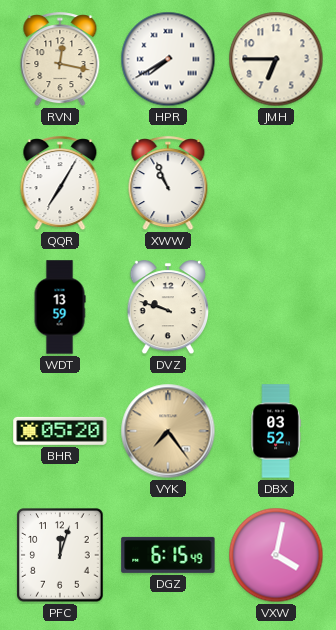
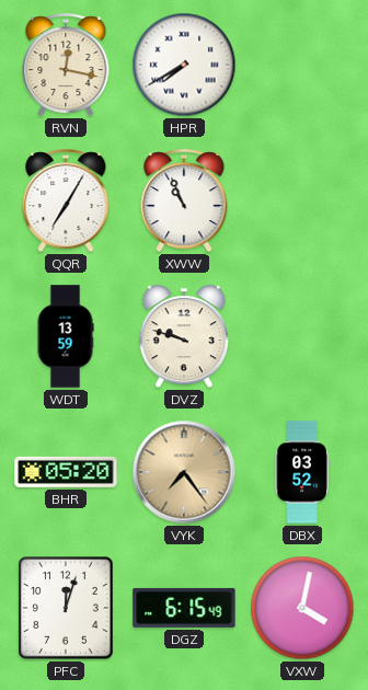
JMH: 6:45 -> none
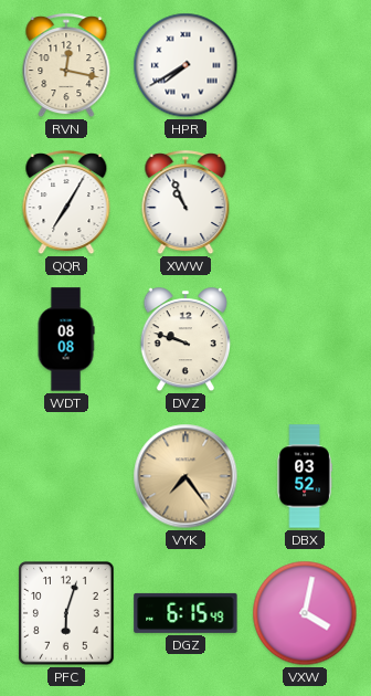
WDT: 13:59 -> 08:08
BHR: 05:20 -> none
PFC: 12:03 -> 6:03
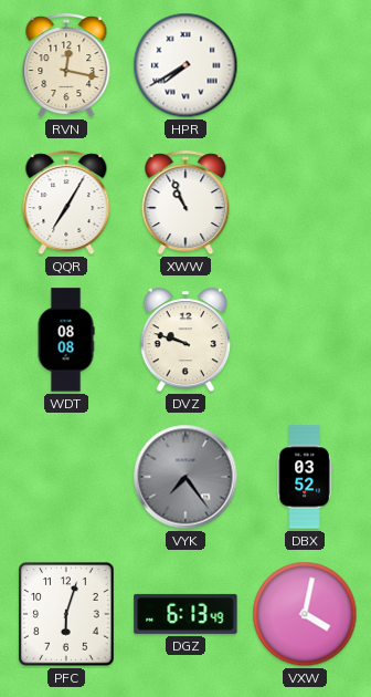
VYK dial: champagne -> grey
DGZ: 6:15 -> 6:13
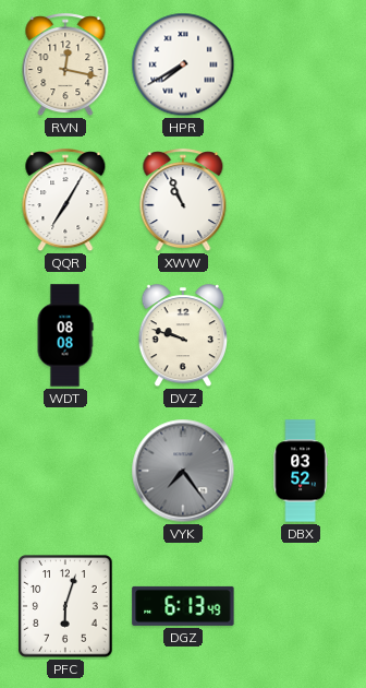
VXW: 4:02 -> none
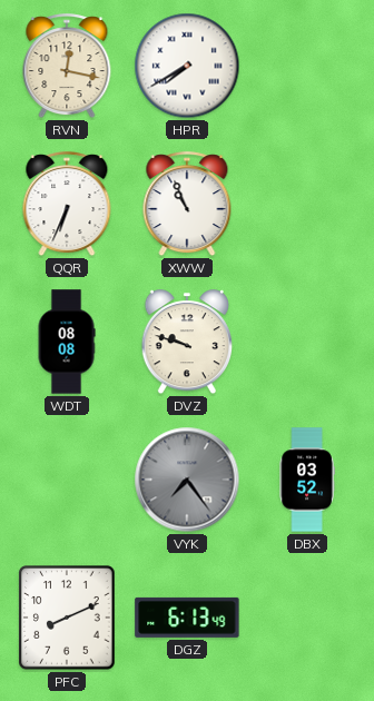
QQR: 7:05 -> 6:34
PFC: 6:03 -> 8:11
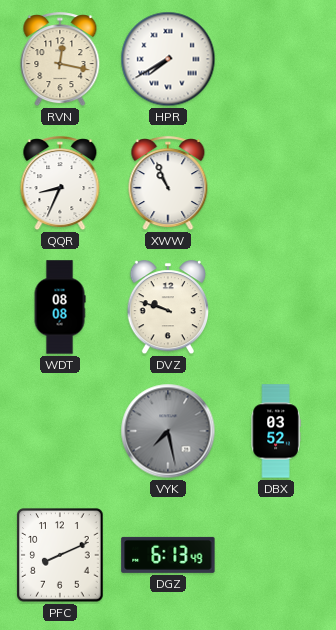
QQR: 6:34 -> 8:34
VYK: 7:24 -> 7:28
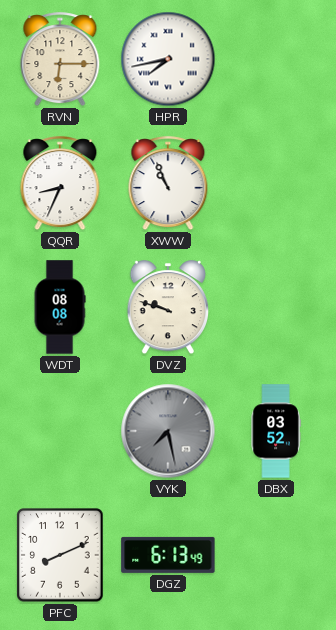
RVN: 12:17 -> 6:15
HPR: 7:40 -> 7:43
